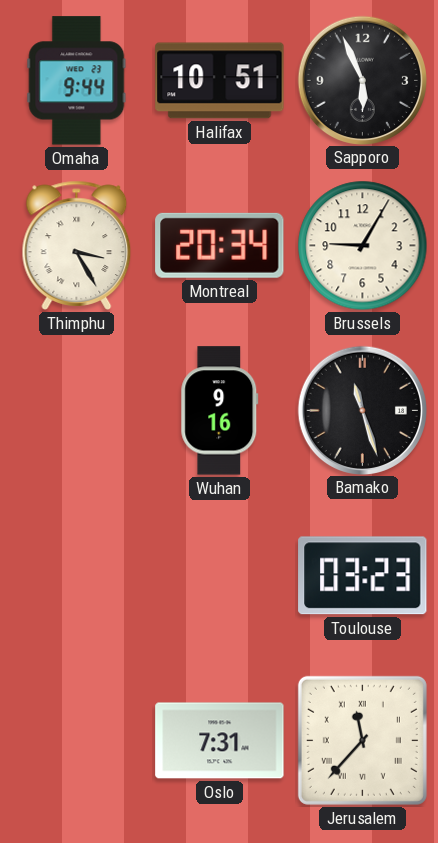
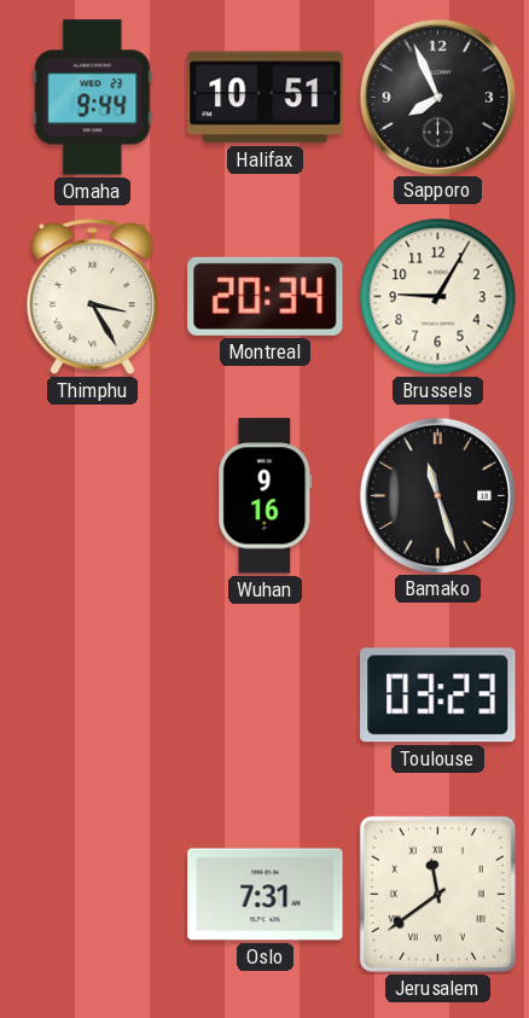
Sapporo: 5:56 -> 7:56
Jerusalem: 11:37 -> 11:39
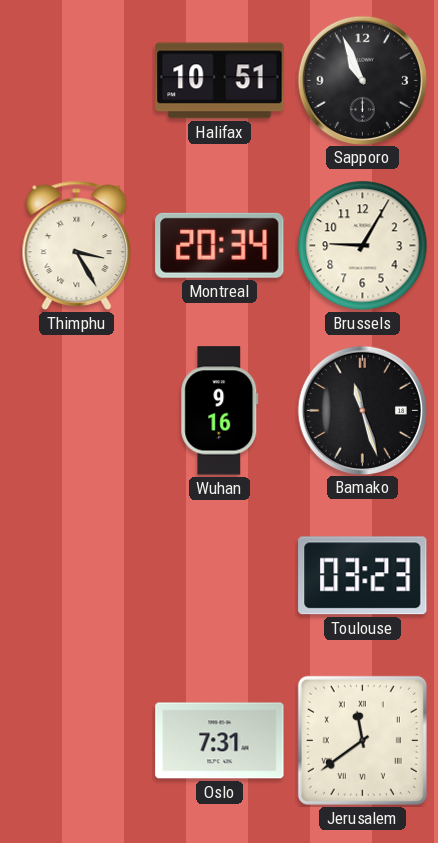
Omaha: 9:44 -> none
Sapporo: 7:56 -> 10:56
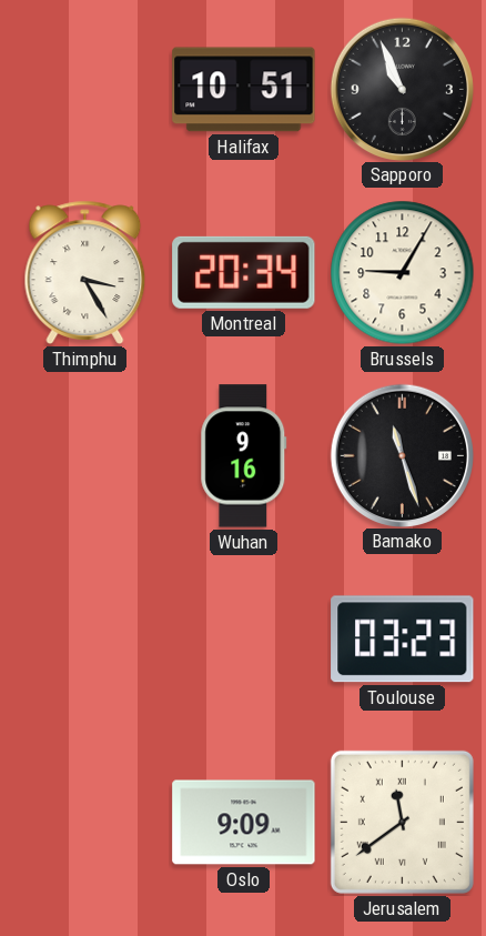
Oslo: 7:31 -> 9:09
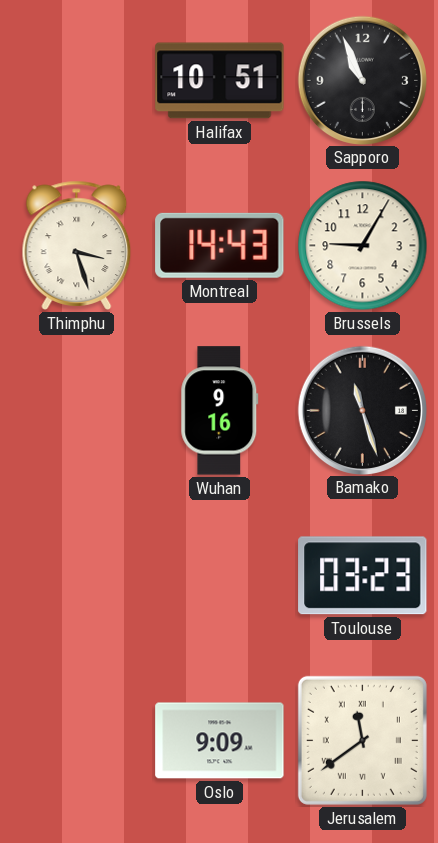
Thimphu: 3:25 -> 3:27
Montreal: 20:34 -> 14:43
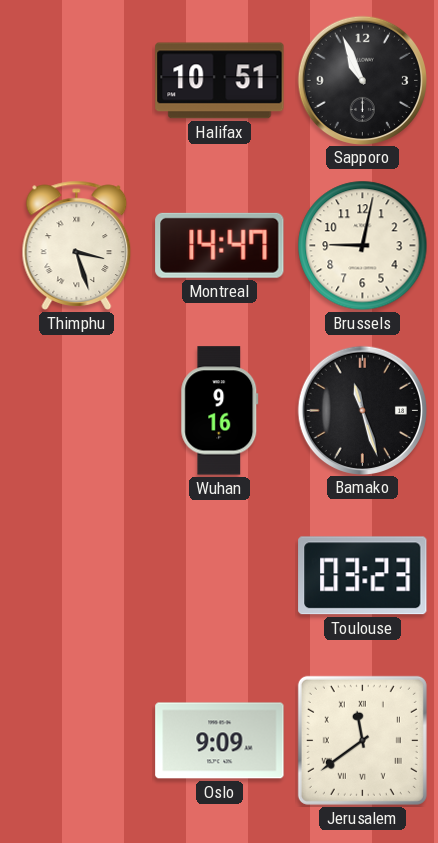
Montreal: 14:43 -> 14:47
Brussels: 9:05 -> 9:02
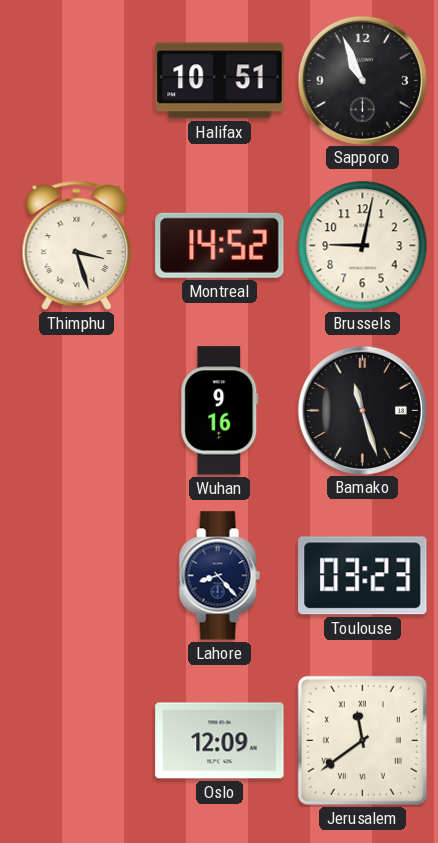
Montreal: 14:47 -> 14:52
Lahore: none -> 8:23
Oslo: 9:09 -> 12:09
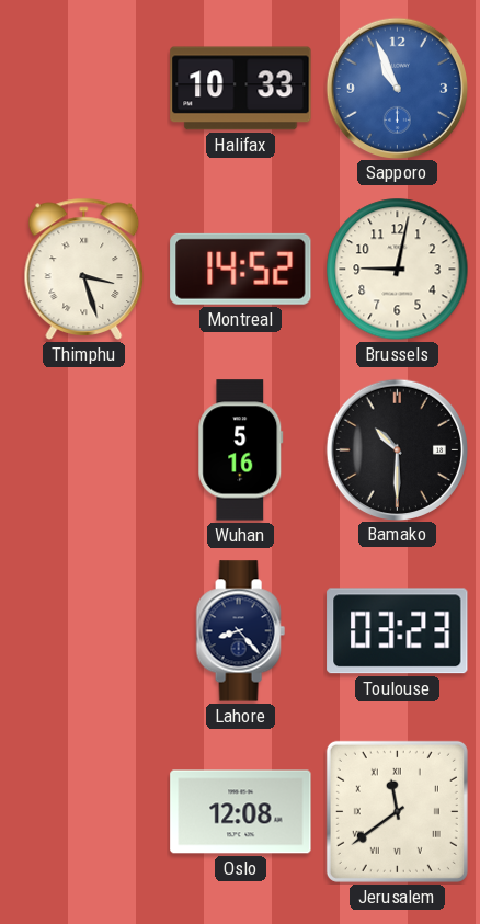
Halifax: 10:51 -> 10:33
Sapporo dial: black -> blue
Wuhan: 9:16 -> 5:16
Bamako: 11:27 -> 10:30
Oslo: 12:09 -> 12:08
